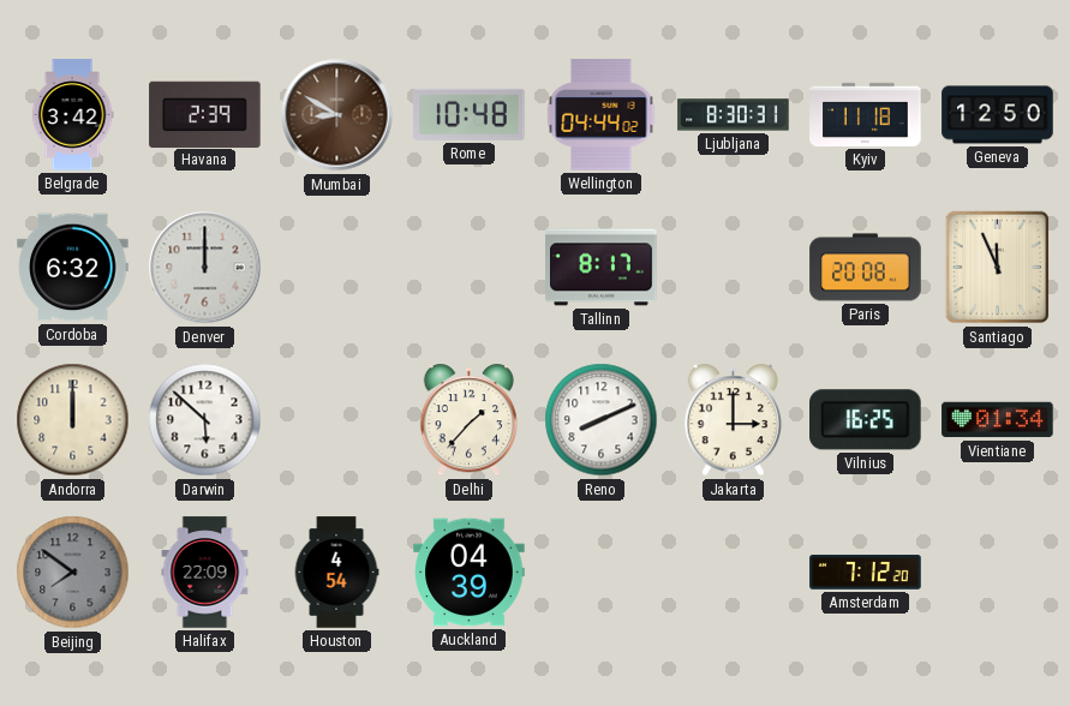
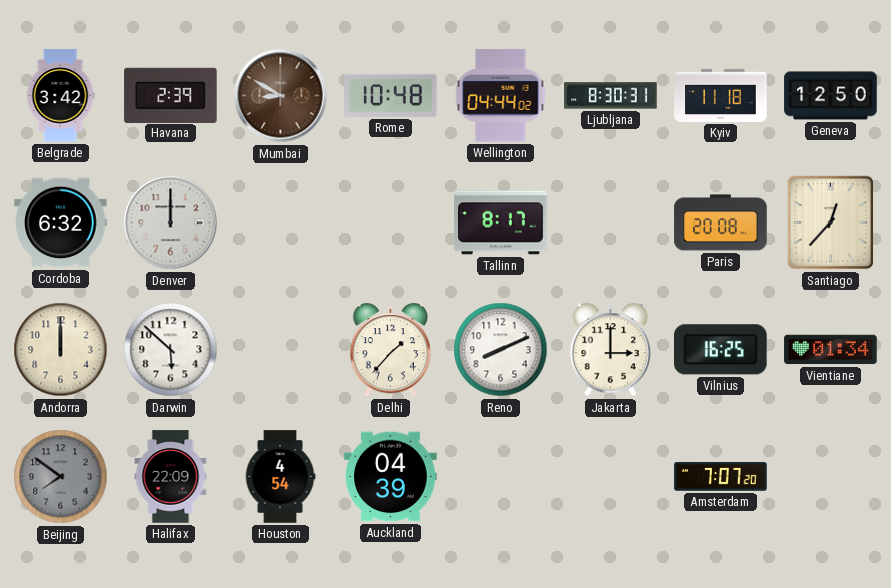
Santiago: 11:56 -> 12:37
Amsterdam: 7:12 -> 7:07
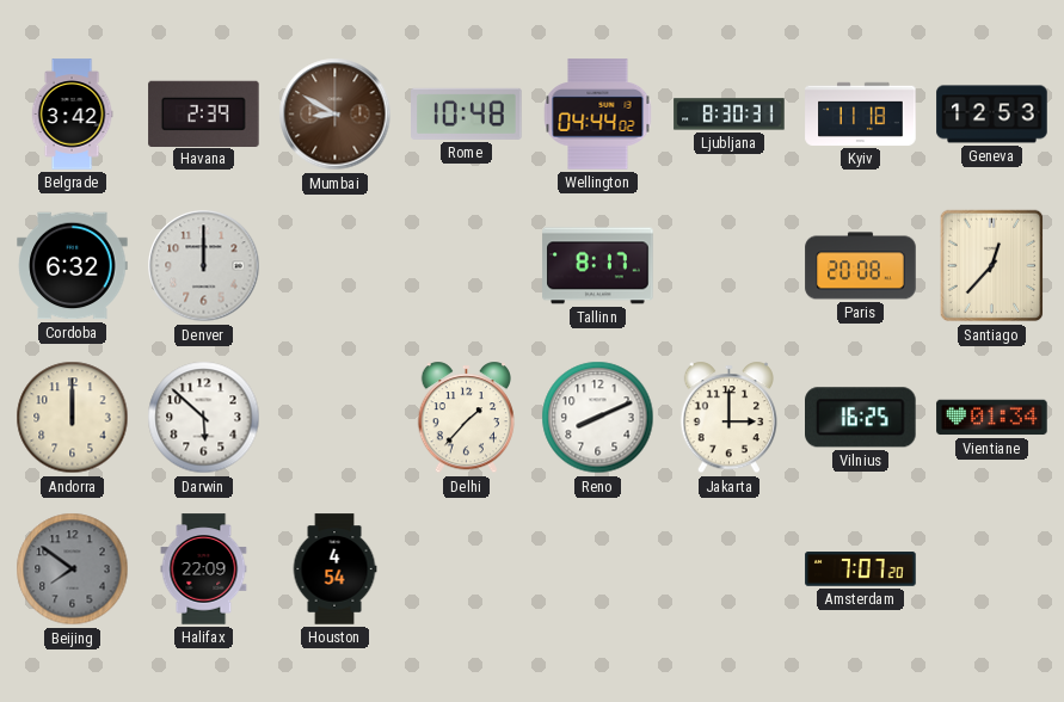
Geneva: 12:50 -> 12:53
Auckland: 04:39 -> none
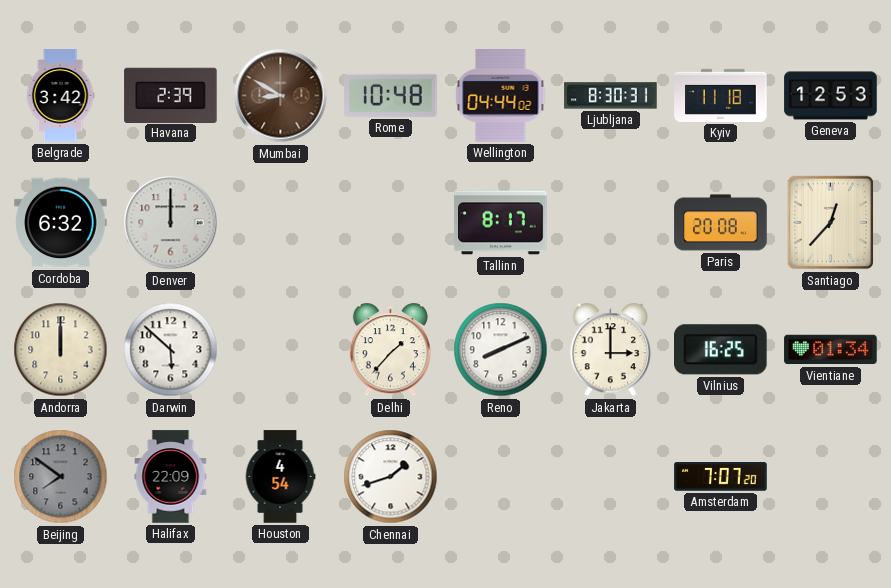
Chennai: none -> 1:42
